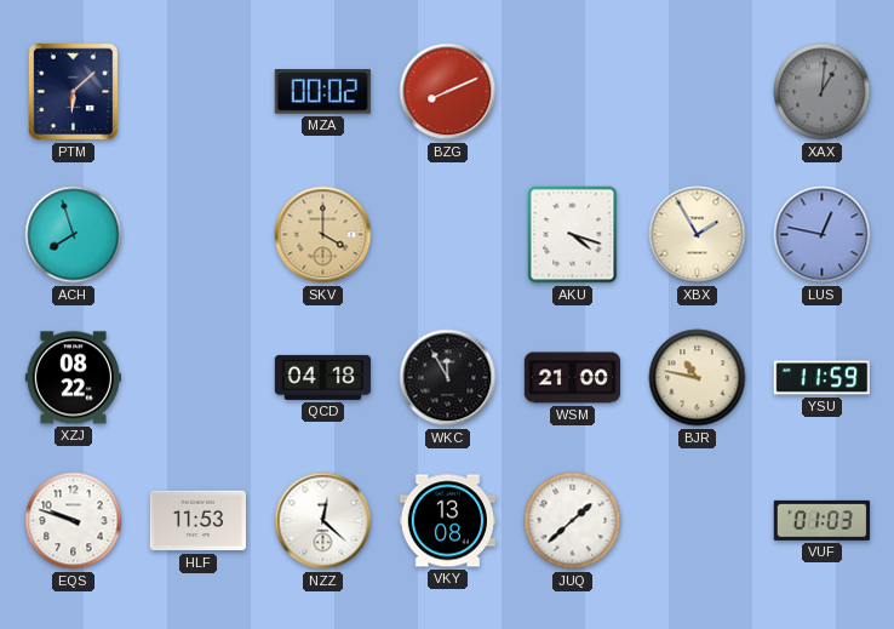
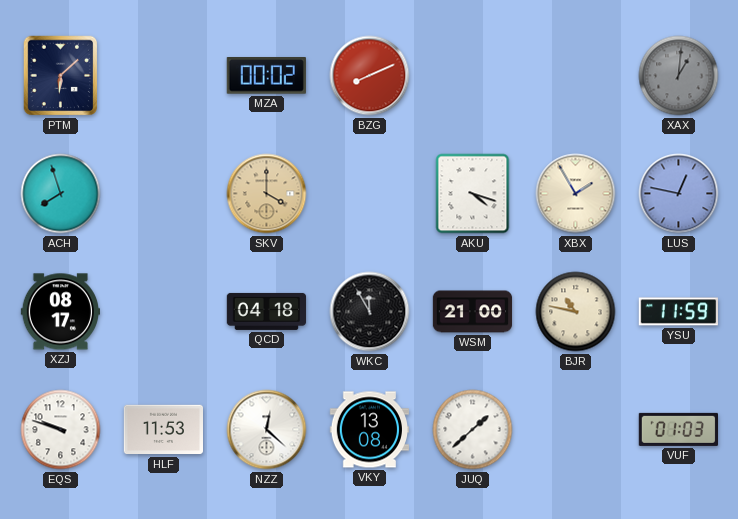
XZJ: 08:22 -> 08:17
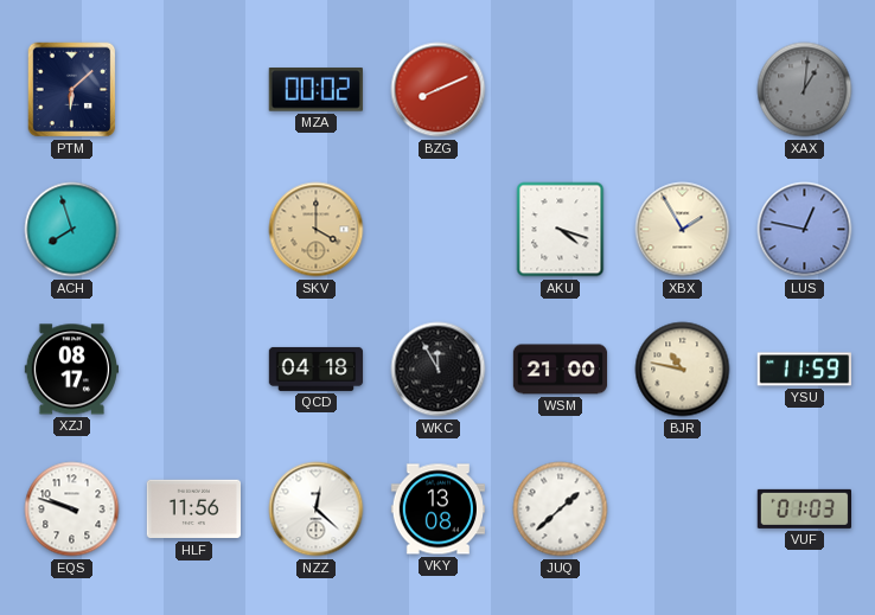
HLF: 11:53 -> 11:56
